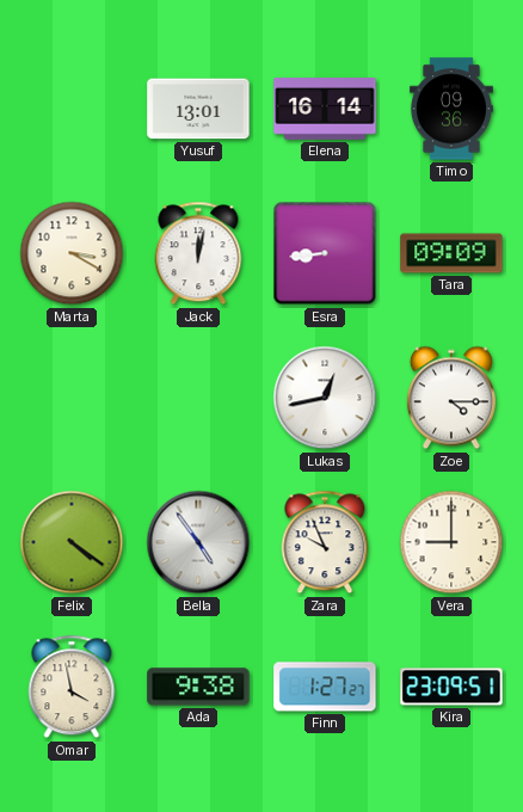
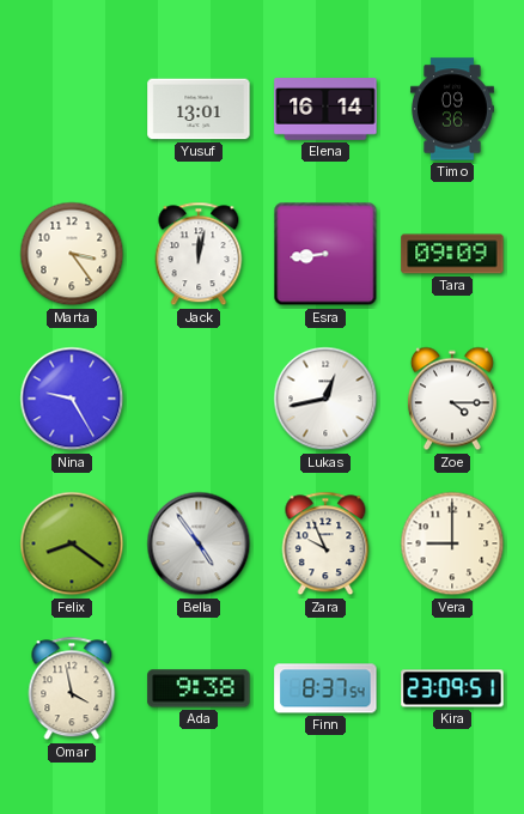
Marta: 3:20 -> 3:24
Nina: none -> 9:25
Felix: 4:21 -> 8:21
Finn: 1:27 -> 8:37
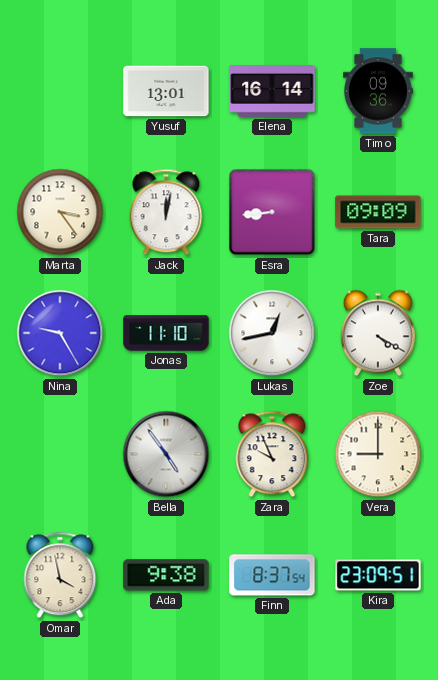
Jonas: none -> 11:10
Zoe: 4:15 -> 4:20
Felix: 8:21 -> none
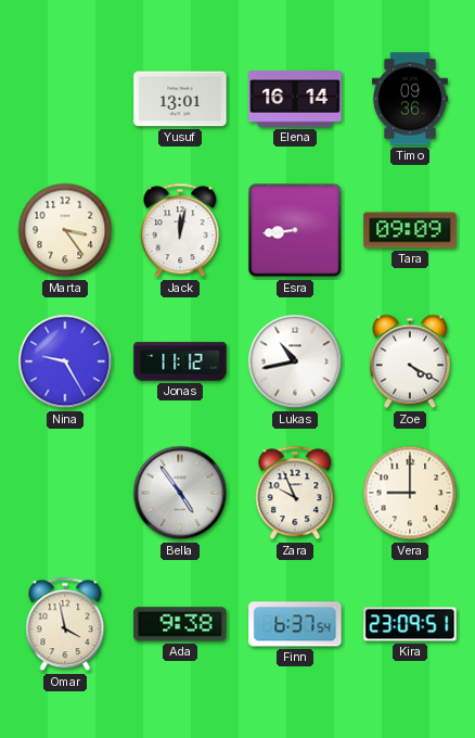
Jonas: 11:10 -> 11:12
Lukas: 12:43 -> 10:43
Finn: 8:37 -> 6:37
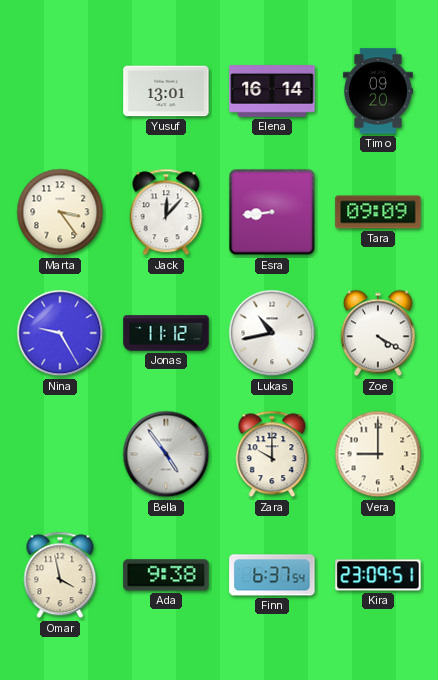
Timo: 09:36 -> 09:20
Jack: 12:02 -> 12:07
Zara: 9:56 -> 10:00
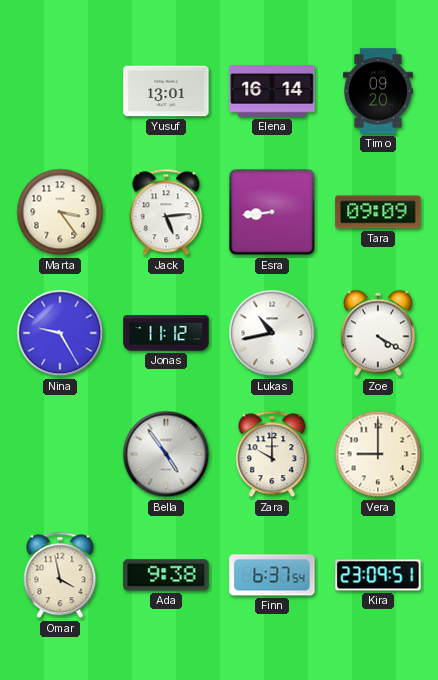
Jack: 12:07 -> 5:14
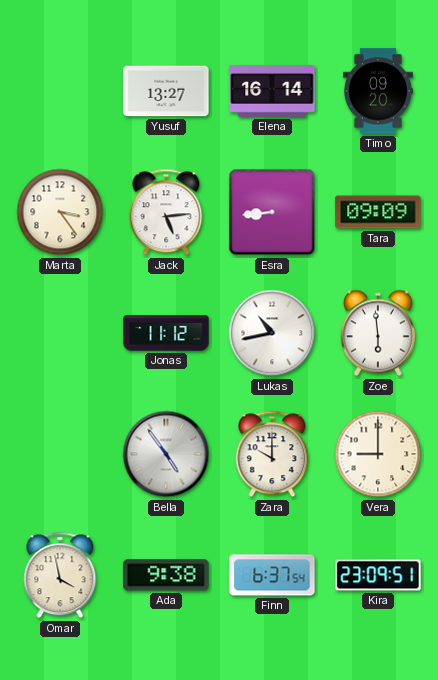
Yusuf: 13:01 -> 13:27
Nina: 9:25 -> none
Zoe: 4:20 -> 5:59
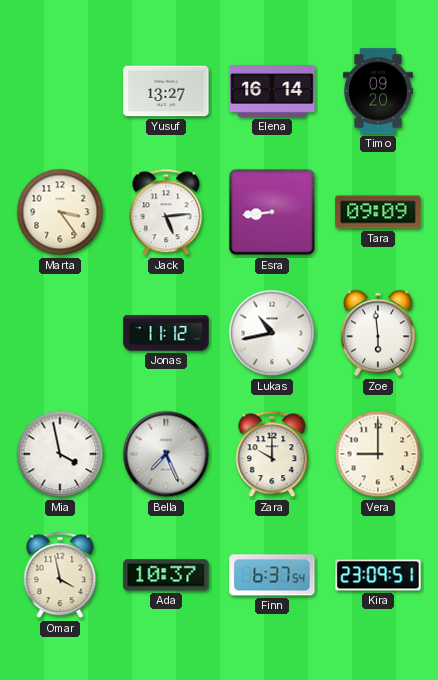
Mia: none -> 3:58
Bella: 4:54 -> 7:26
Ada: 9:38 -> 10:37
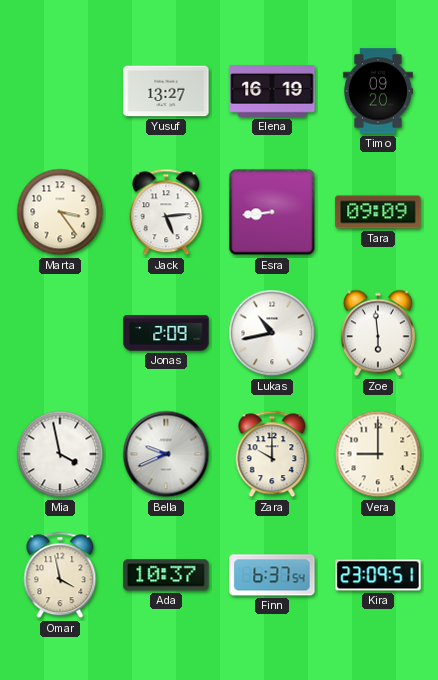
Elena: 16:14 -> 16:19
Jonas: 11:12 -> 2:09
Bella: 7:26 -> 9:41
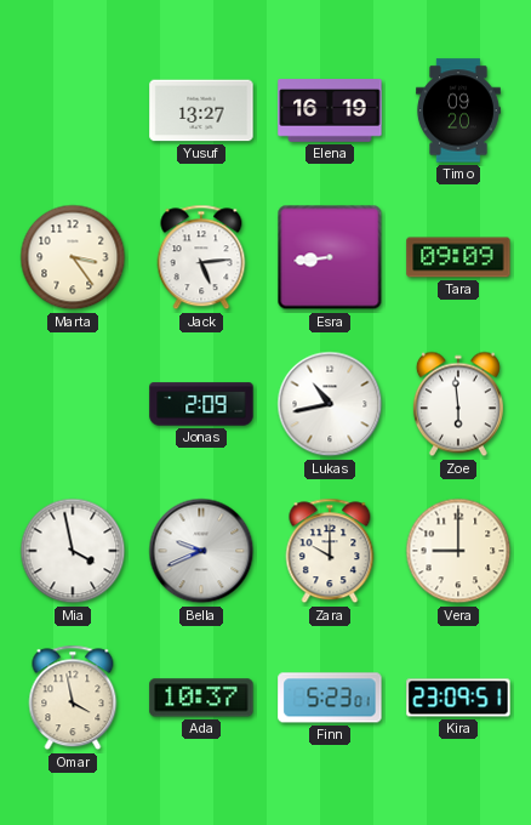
Finn: 6:37 -> 5:23
